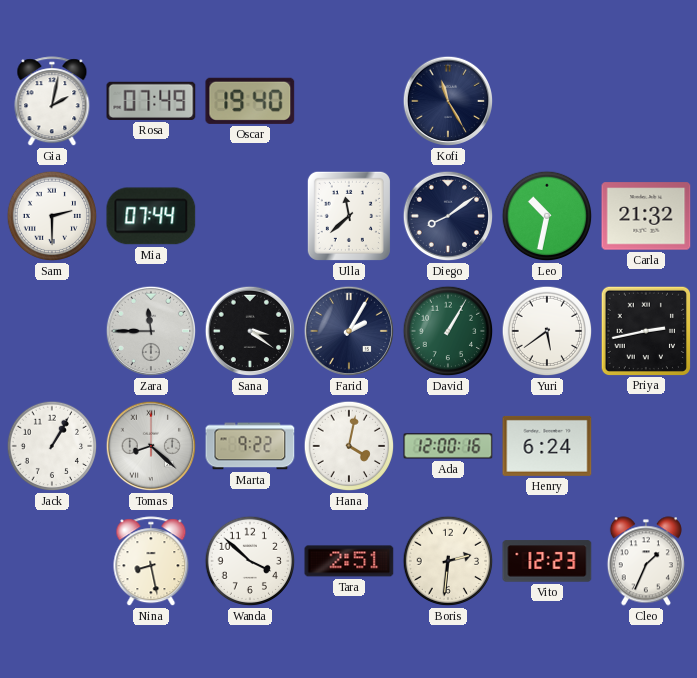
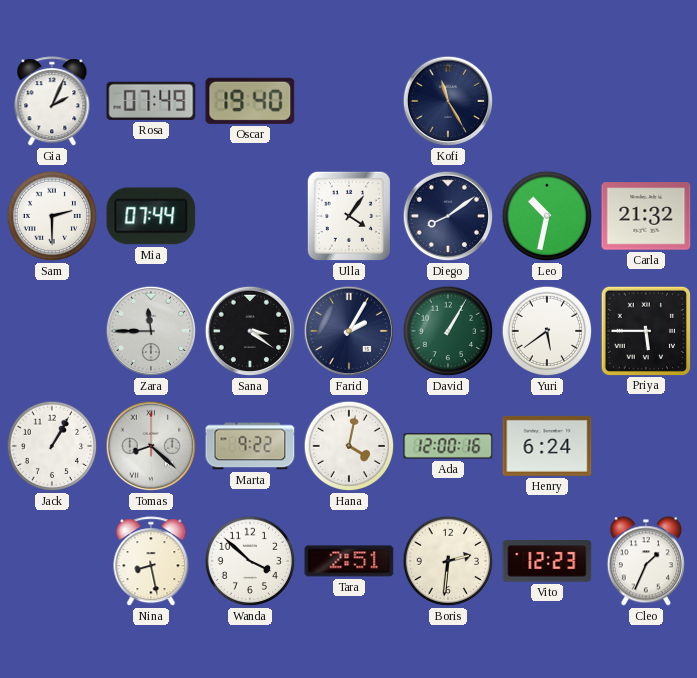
Gia: 2:02 -> 2:04
Ulla: 11:38 -> 4:06
Priya: 2:43 -> 5:45
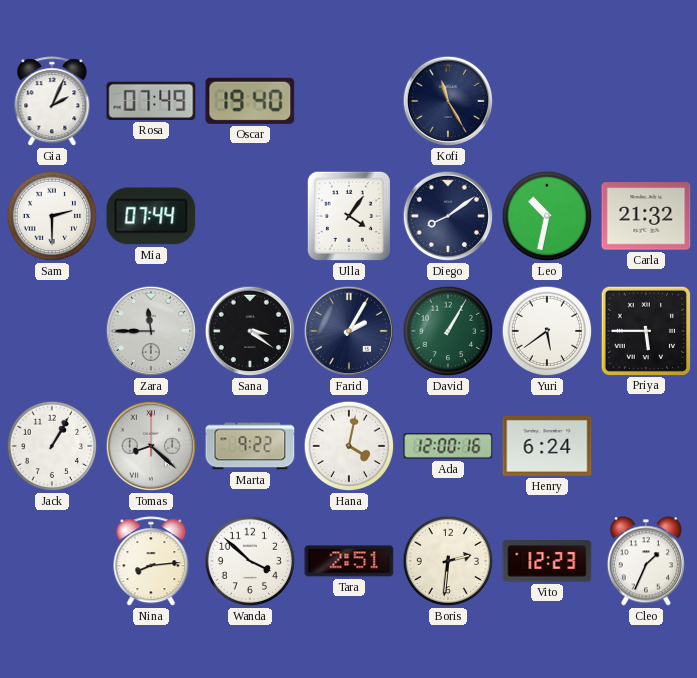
Nina: 8:28 -> 8:14
